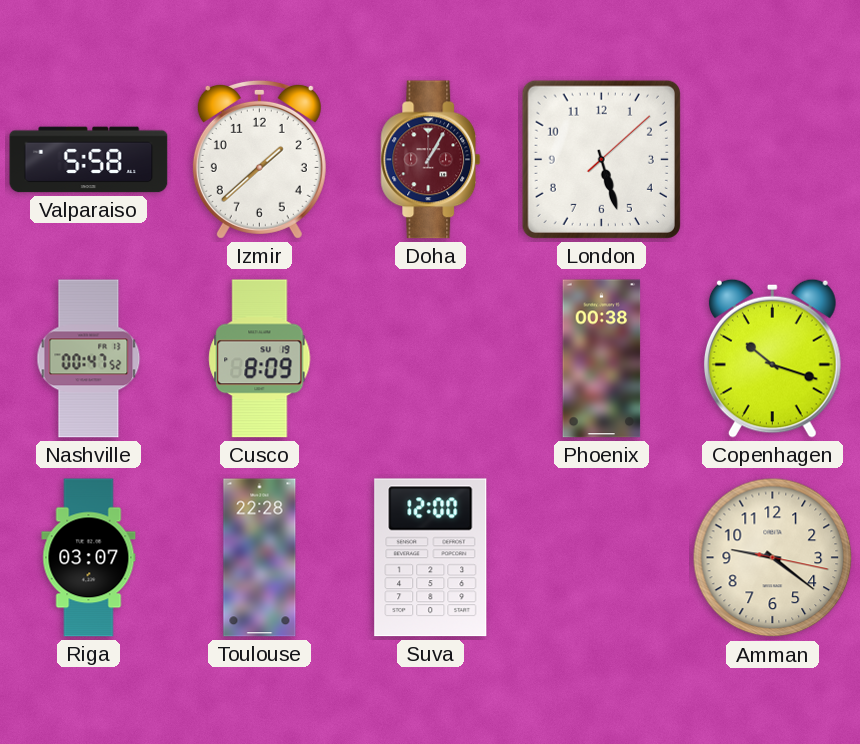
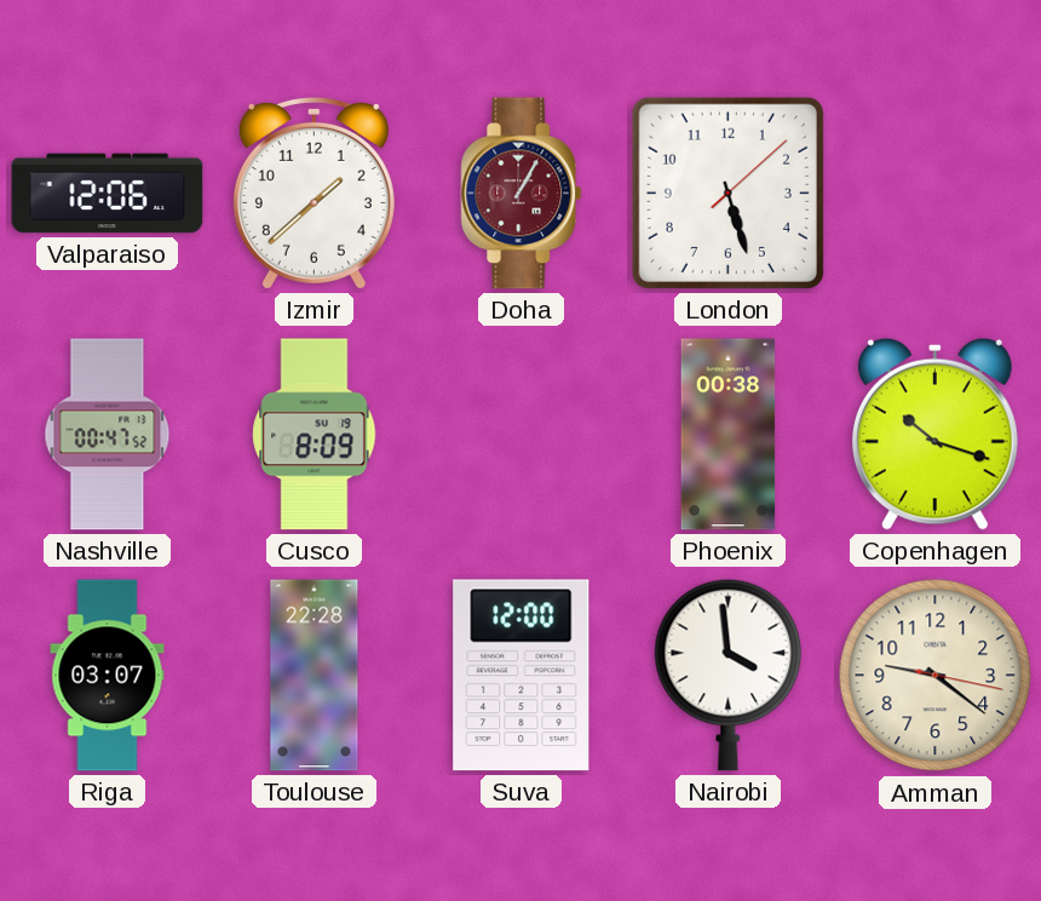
Valparaiso: 5:58 -> 12:06
Nairobi: none -> 3:59
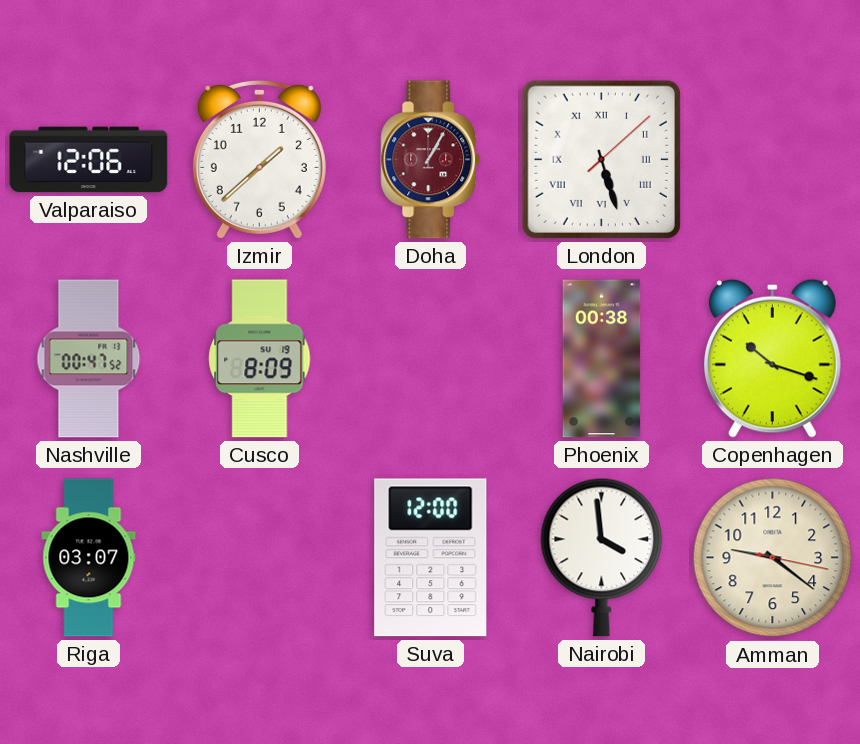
London numerals: Arabic -> Roman
Toulouse: 22:28 -> none
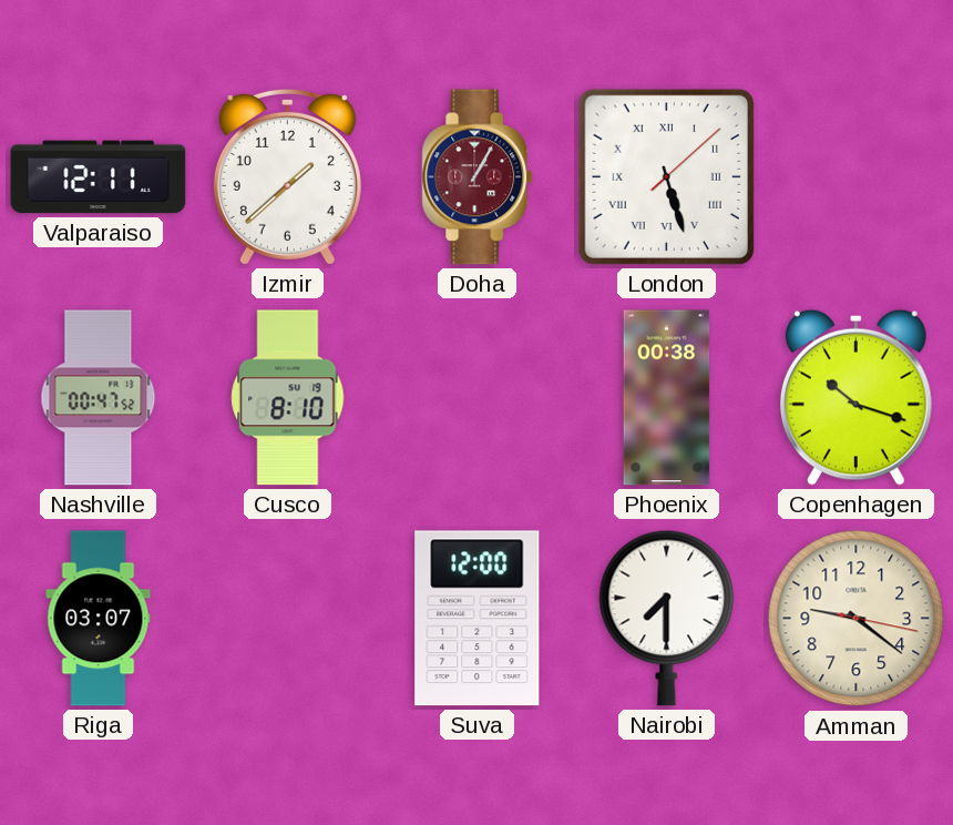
Valparaiso: 12:06 -> 12:11
Cusco: 8:09 -> 8:10
Nairobi: 3:59 -> 7:30
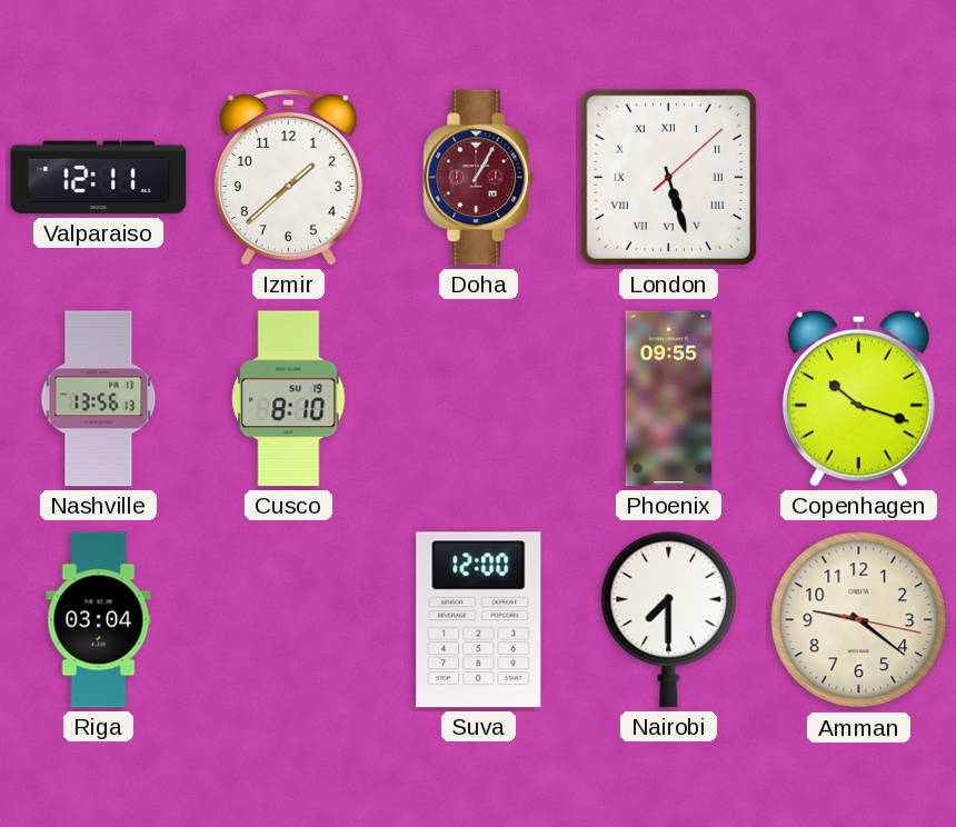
Nashville: 00:47 -> 13:56
Phoenix: 00:38 -> 09:55
Riga: 03:07 -> 03:04
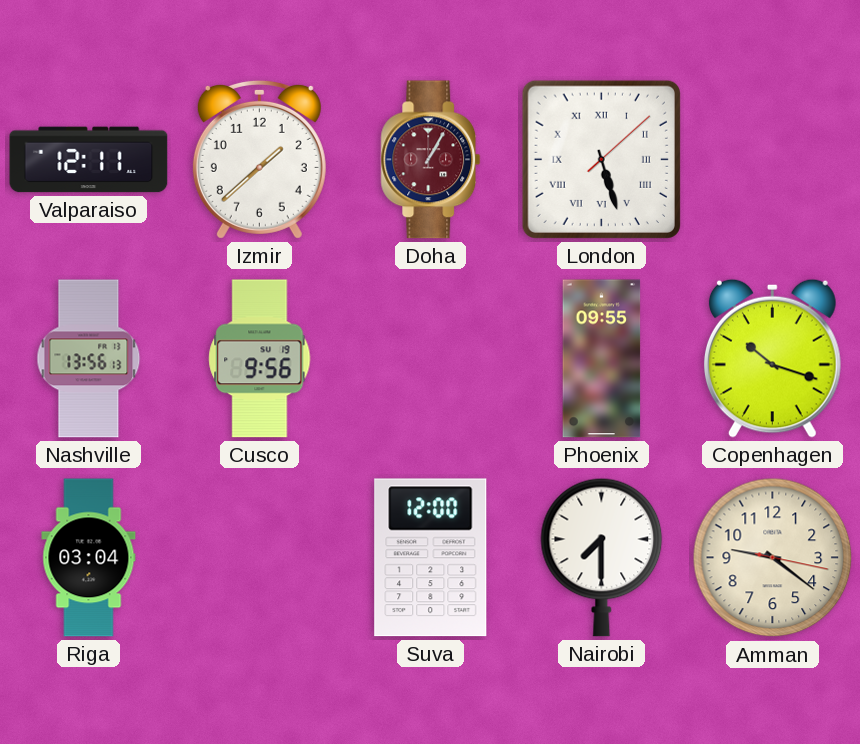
Cusco: 8:10 -> 9:56
